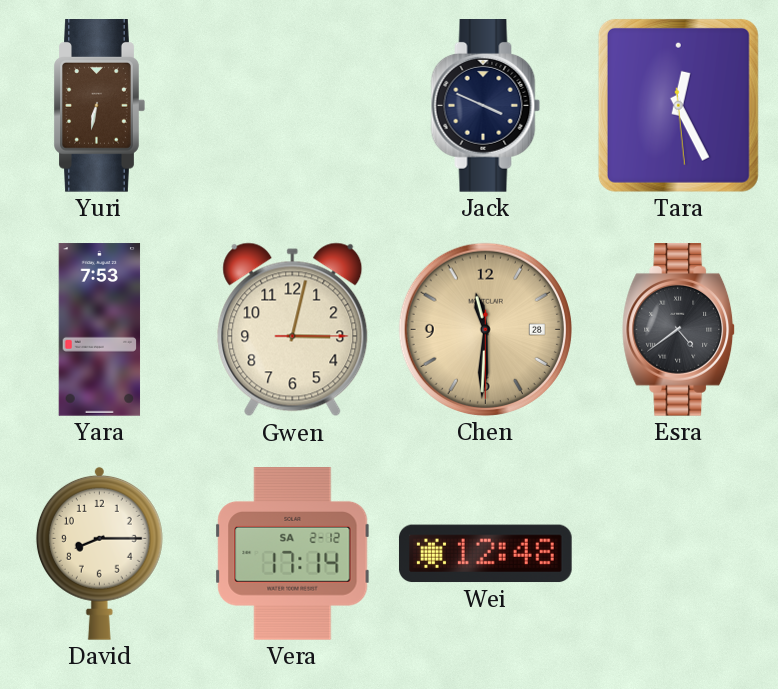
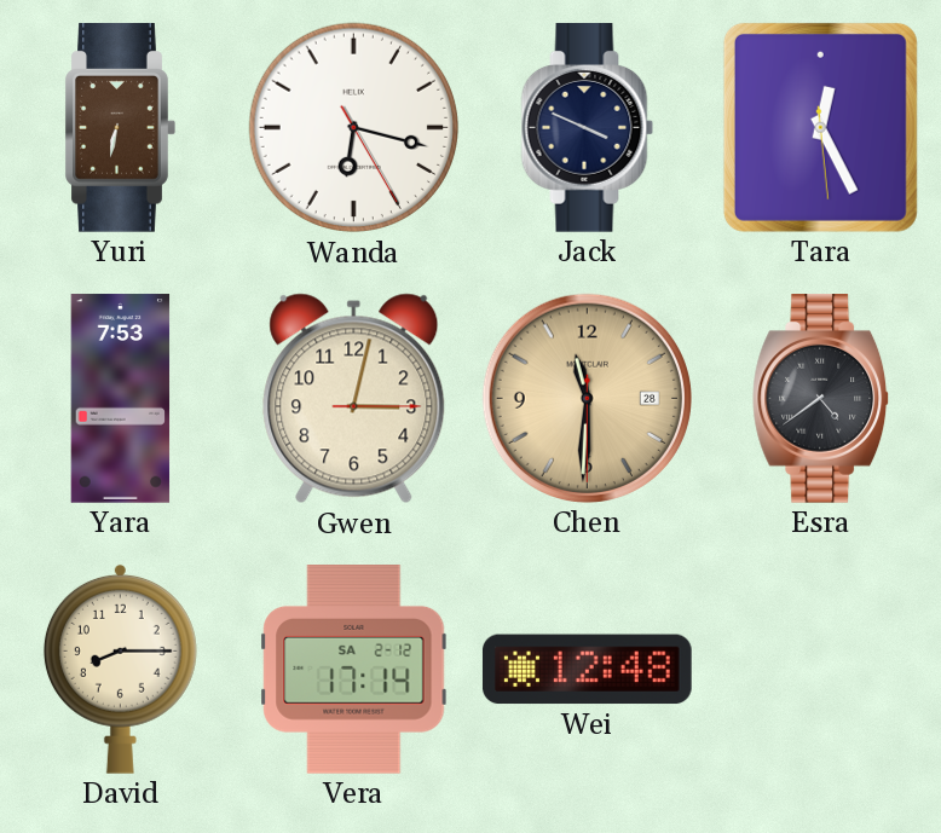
Wanda: none -> 6:17
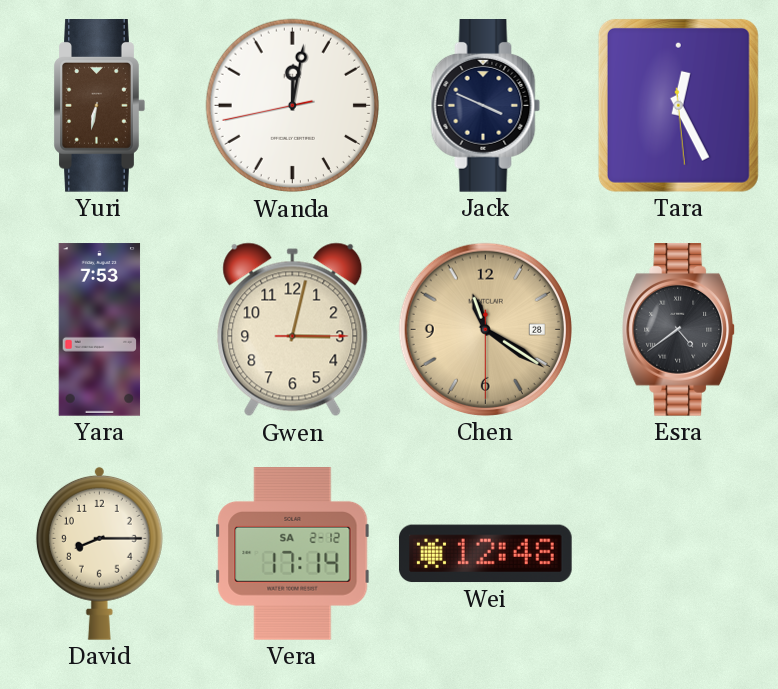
Wanda: 6:17 -> 12:01
Chen: 11:30 -> 11:20
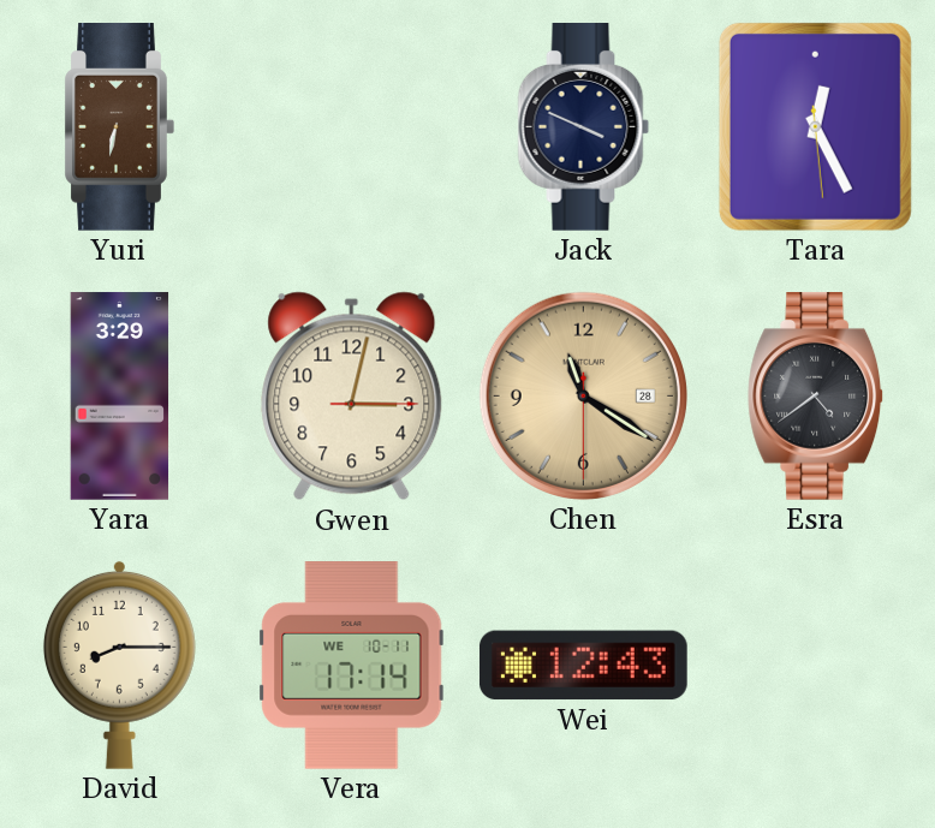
Wanda: 12:01 -> none
Yara: 7:53 -> 3:29
Vera date: SA 2-12 -> WE 10-11
Wei: 12:48 -> 12:43
